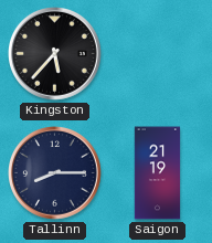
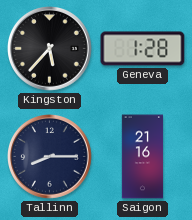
Geneva: none -> 1:28
Saigon: 21:19 -> 21:16
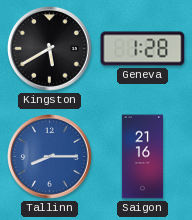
Kingston: 5:37 -> 5:40
Tallinn dial: navy -> blue
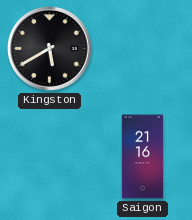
Geneva: 1:28 -> none
Tallinn: 8:15 -> none
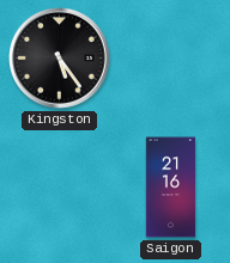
Kingston: 5:40 -> 5:24
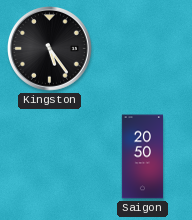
Saigon: 21:16 -> 20:50
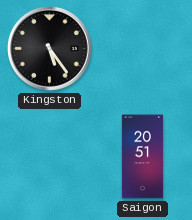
Saigon: 20:50 -> 20:51
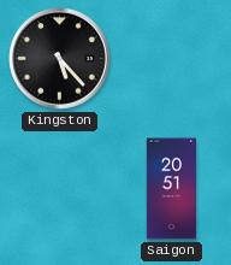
Kingston: 5:24 -> 5:23
